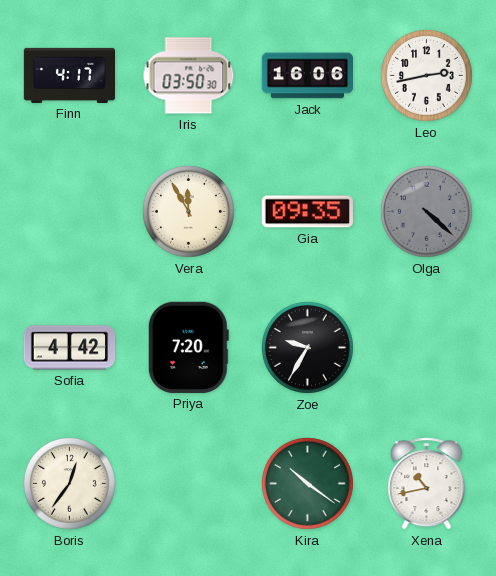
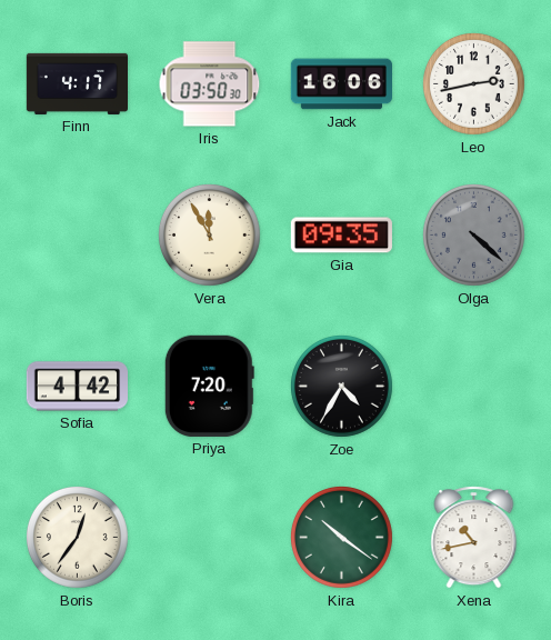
Zoe: 9:35 -> 4:35
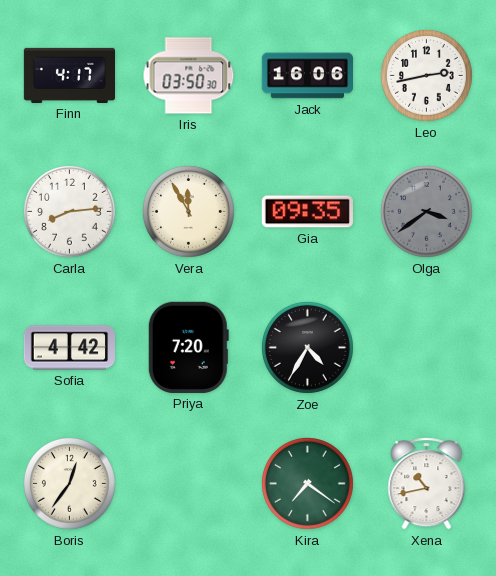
Carla: none -> 8:14
Olga: 4:22 -> 3:39
Kira: 10:21 -> 7:21
